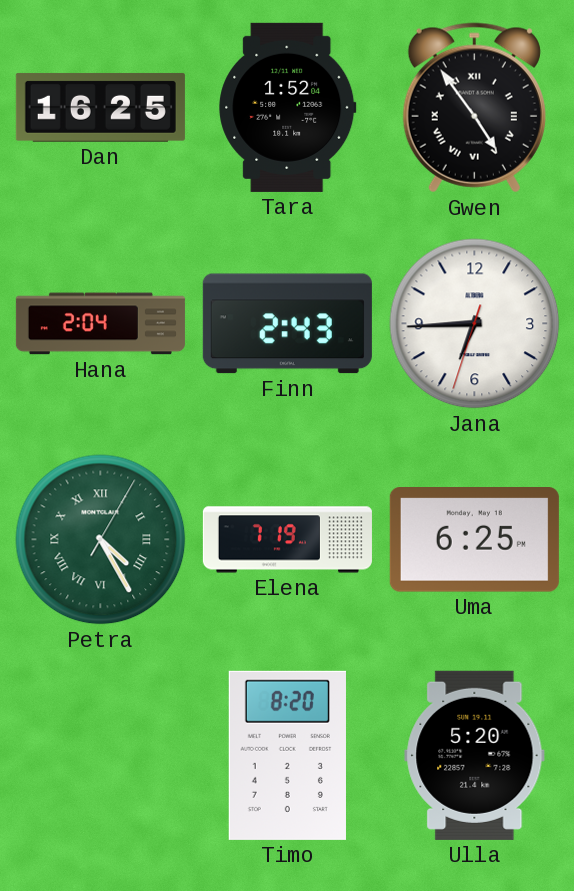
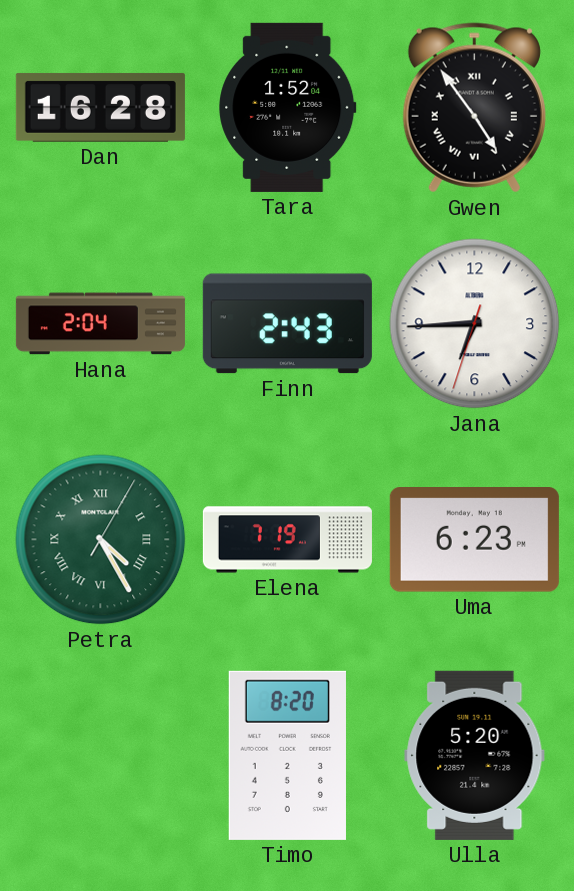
Dan: 16:25 -> 16:28
Uma: 6:25 -> 6:23
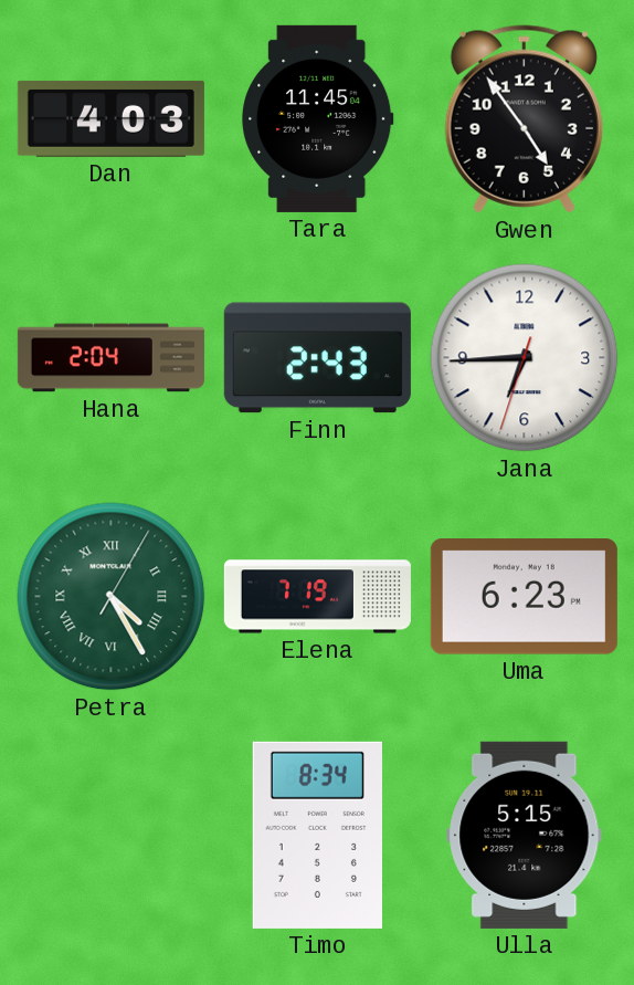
Dan: 16:28 -> 4:03
Tara: 1:52 -> 11:45
Gwen numerals: Roman -> Arabic
Timo: 8:20 -> 8:34
Ulla: 5:20 -> 5:15
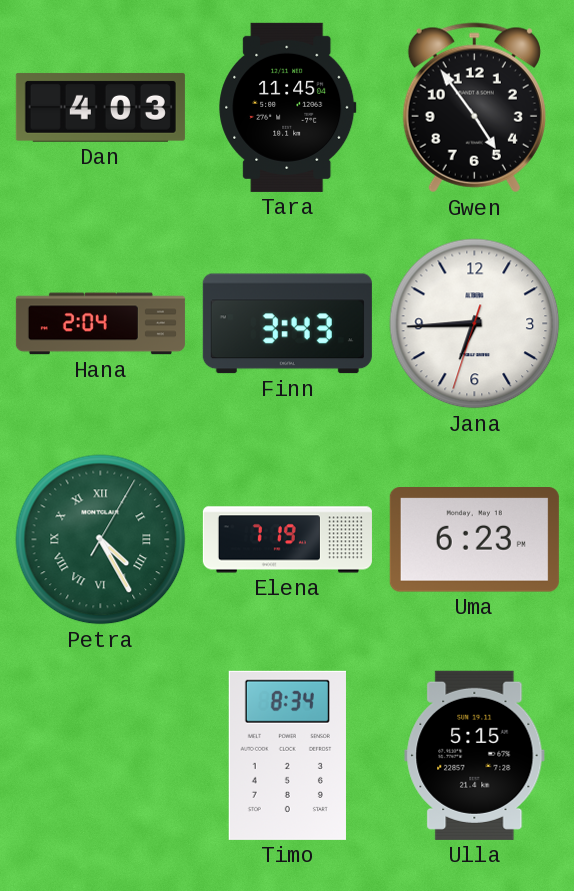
Finn: 2:43 -> 3:43
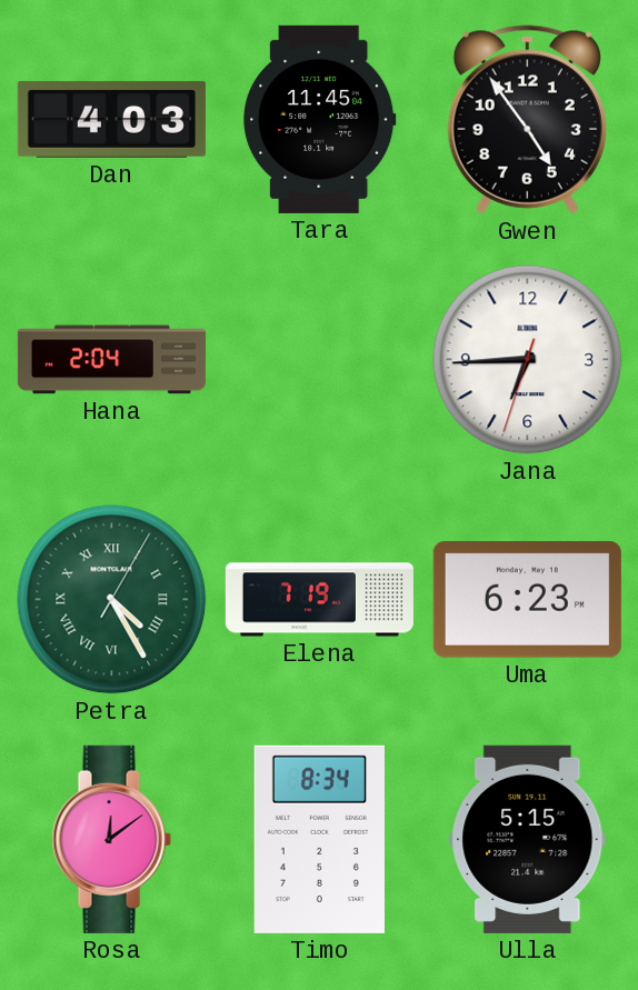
Finn: 3:43 -> none
Rosa: none -> 12:09
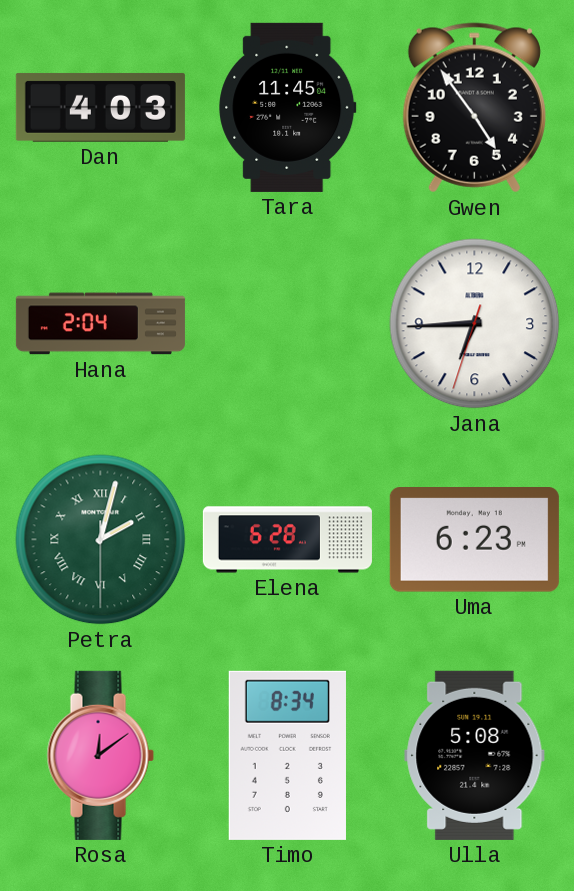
Petra: 4:25 -> 2:02
Elena: 7:19 -> 6:28
Ulla: 5:15 -> 5:08
